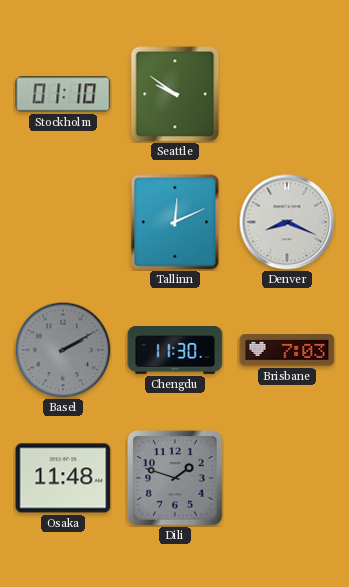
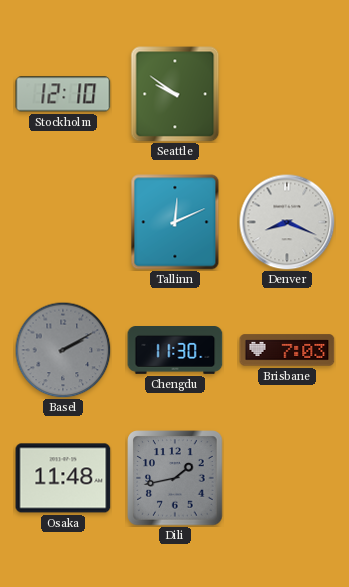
Stockholm: 01:10 -> 12:10
Dili: 1:48 -> 1:43
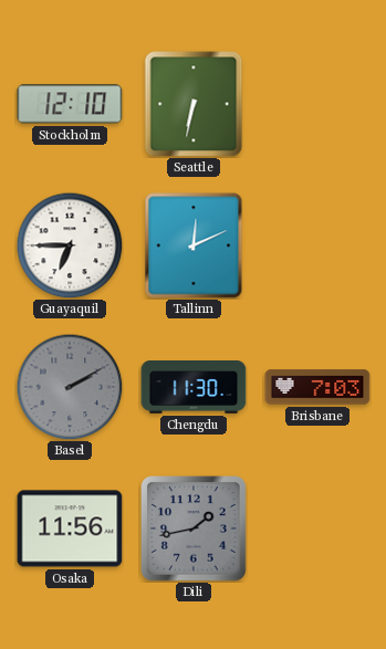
Seattle: 9:51 -> 6:32
Guayaquil: none -> 6:45
Denver: 8:19 -> none
Osaka: 11:48 -> 11:56
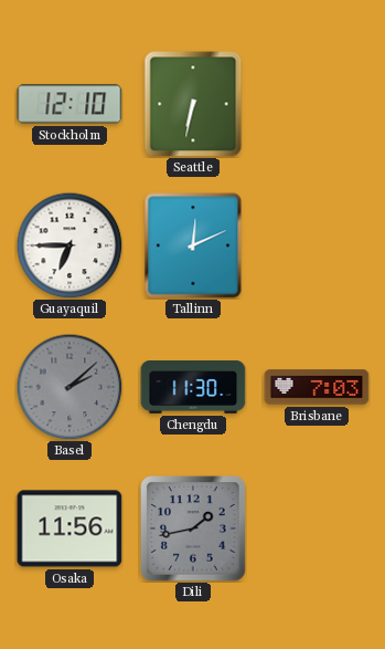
Basel: 2:10 -> 2:08
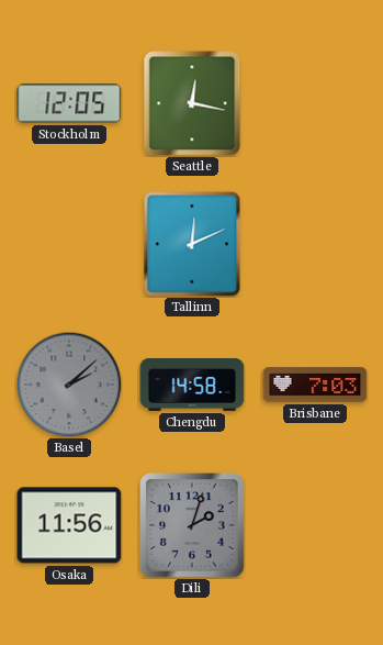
Stockholm: 12:10 -> 12:05
Seattle: 6:32 -> 12:17
Guayaquil: 6:45 -> none
Chengdu: 11:30 -> 14:58
Dili: 1:43 -> 2:03
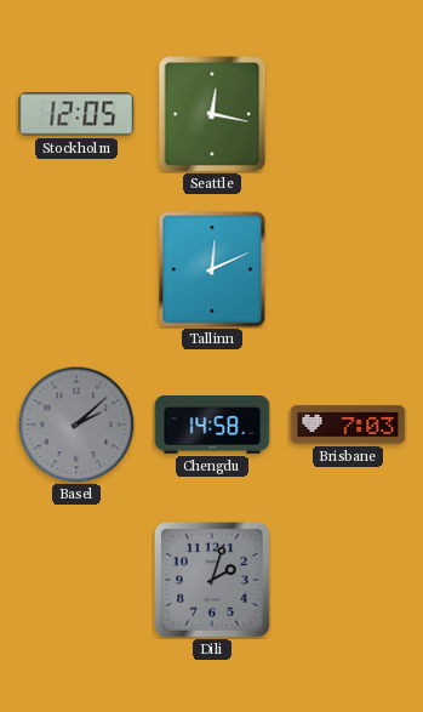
Osaka: 11:56 -> none
